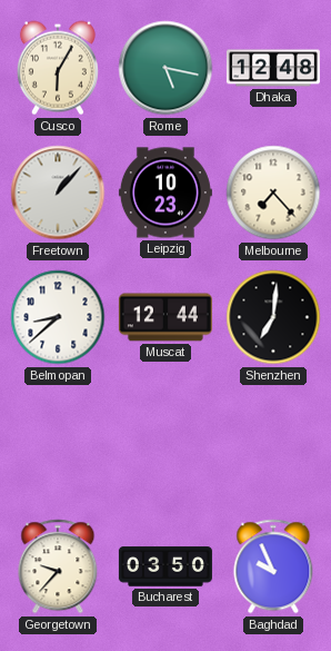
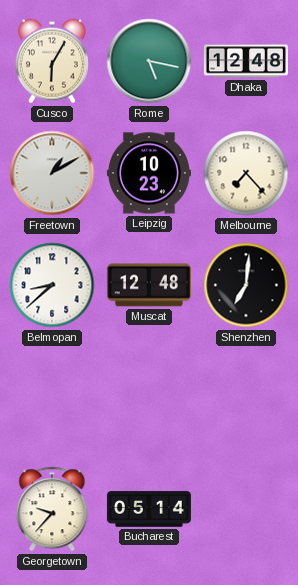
Freetown: 1:07 -> 1:10
Muscat: 12:44 -> 12:48
Bucharest: 03:50 -> 05:14
Baghdad: 9:56 -> none
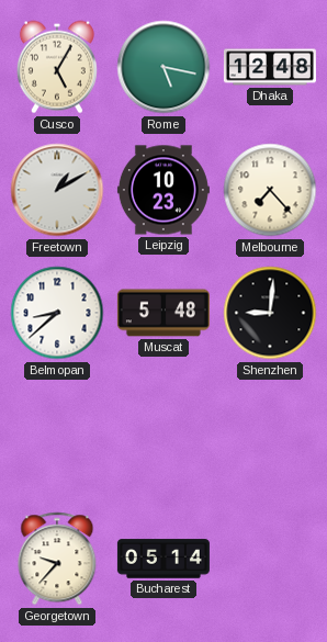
Cusco: 6:05 -> 5:05
Muscat: 12:48 -> 5:48
Shenzhen: 7:01 -> 9:01
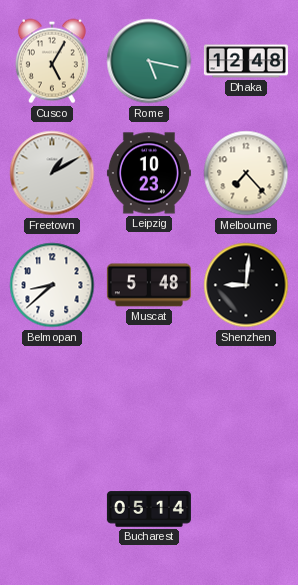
Georgetown: 9:37 -> none
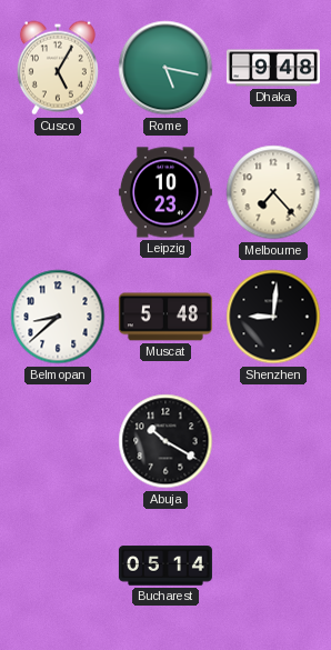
Dhaka: 12:48 -> 9:48
Freetown: 1:10 -> none
Abuja: none -> 10:20
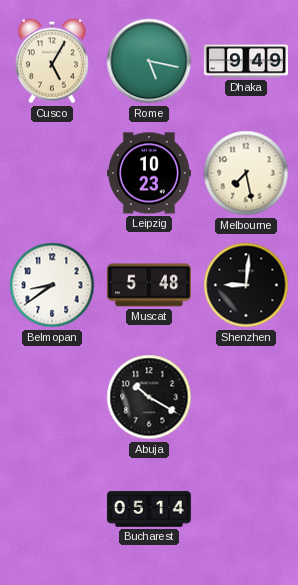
Dhaka: 9:48 -> 9:49
Melbourne: 7:23 -> 7:28
Belmopan: 8:38 -> 8:39
